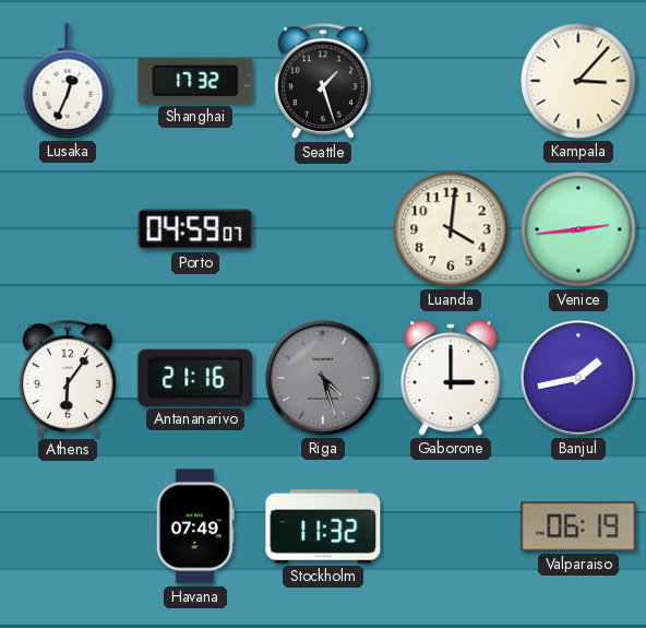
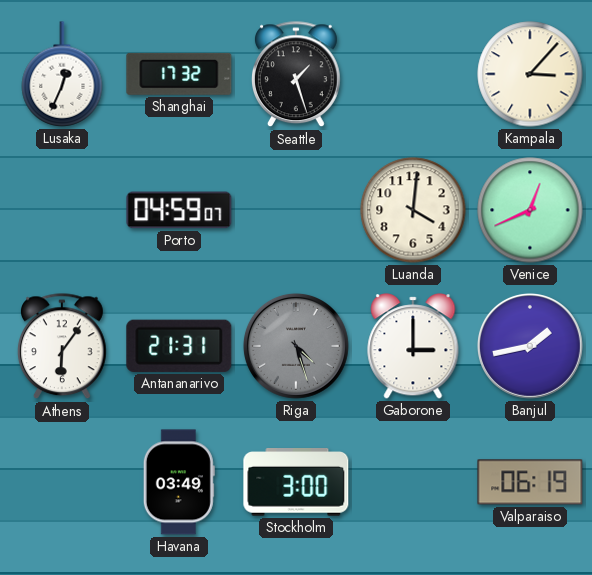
Venice: 2:44 -> 12:41
Antananarivo: 21:16 -> 21:31
Havana: 07:49 -> 03:49
Stockholm: 11:32 -> 3:00
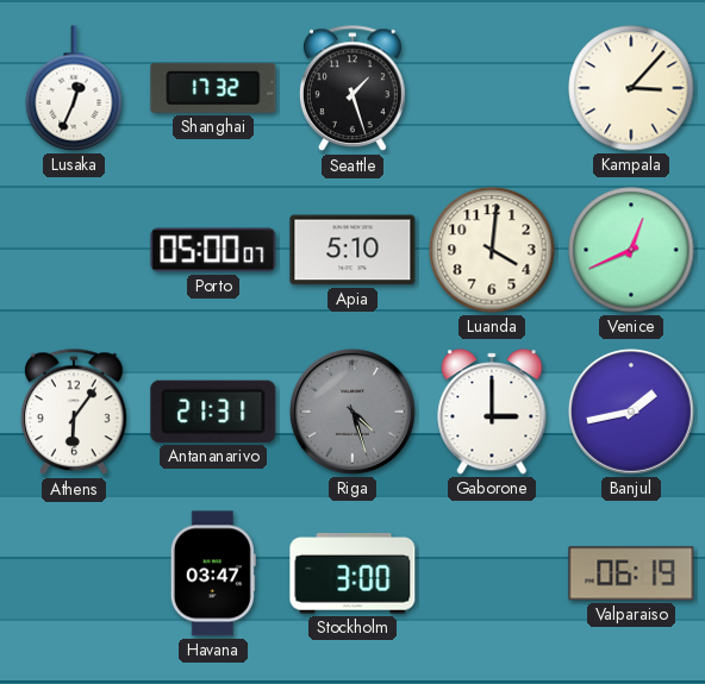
Porto: 04:59 -> 05:00
Apia: none -> 5:10
Havana: 03:49 -> 03:47
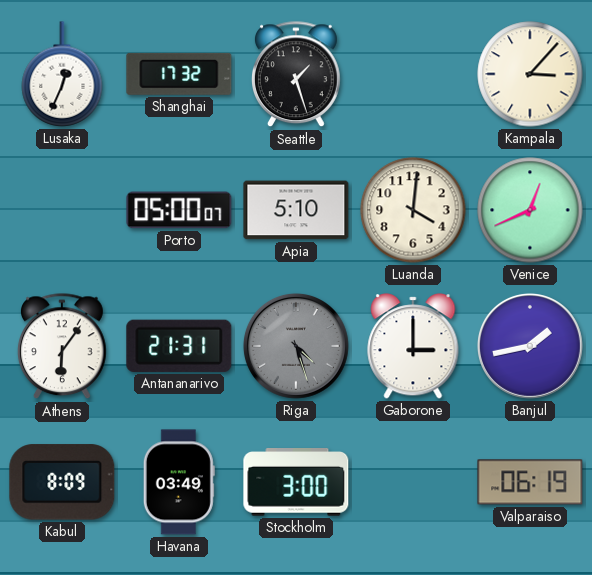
Kabul: none -> 8:09
Havana: 03:47 -> 03:49
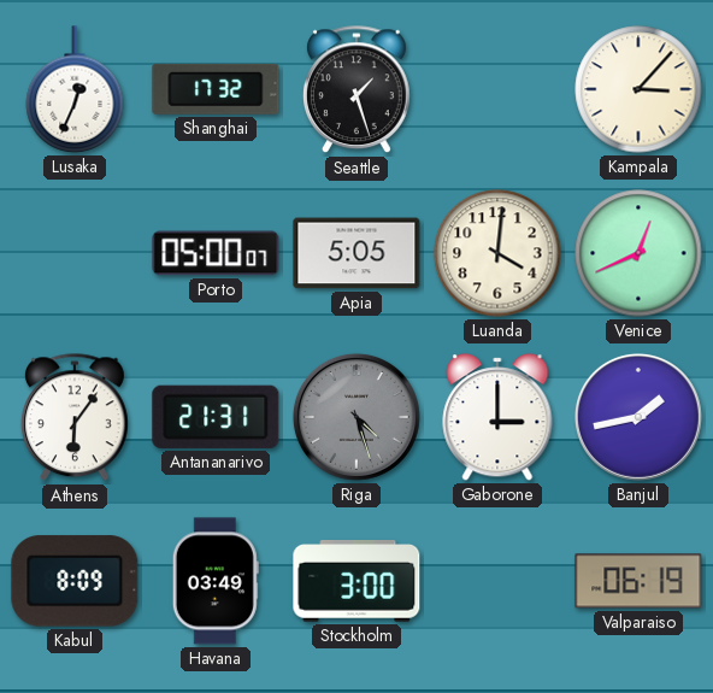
Apia: 5:10 -> 5:05
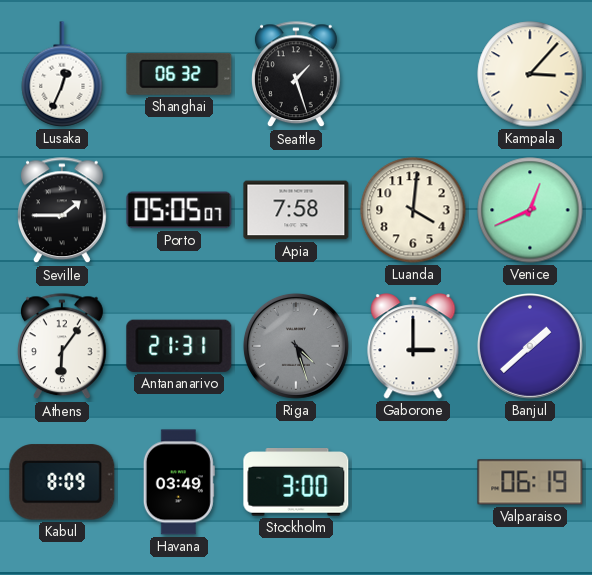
Shanghai: 17:32 -> 06:32
Seville: none -> 1:45
Porto: 05:00 -> 05:05
Apia: 5:05 -> 7:58
Banjul: 1:43 -> 1:38
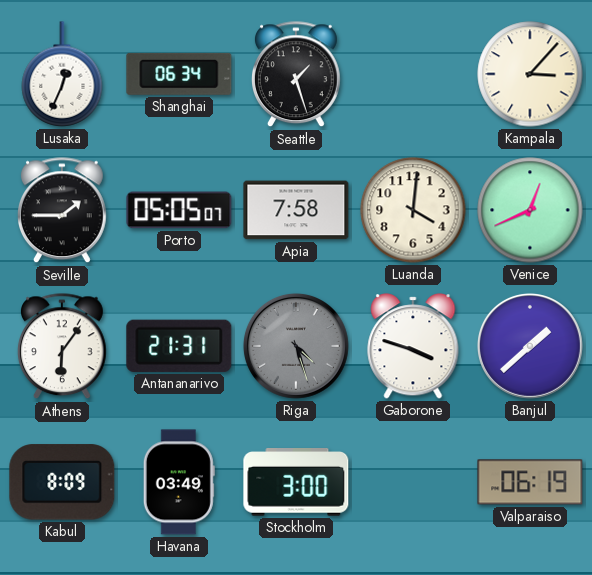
Shanghai: 06:32 -> 06:34
Gaborone: 3:00 -> 3:48
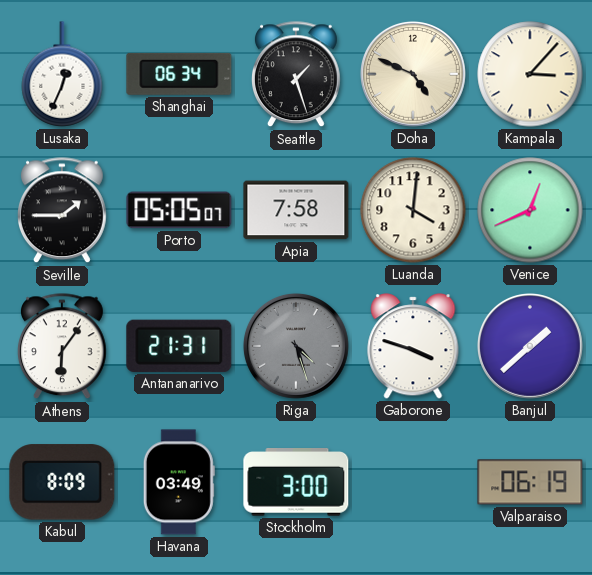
Doha: none -> 4:49
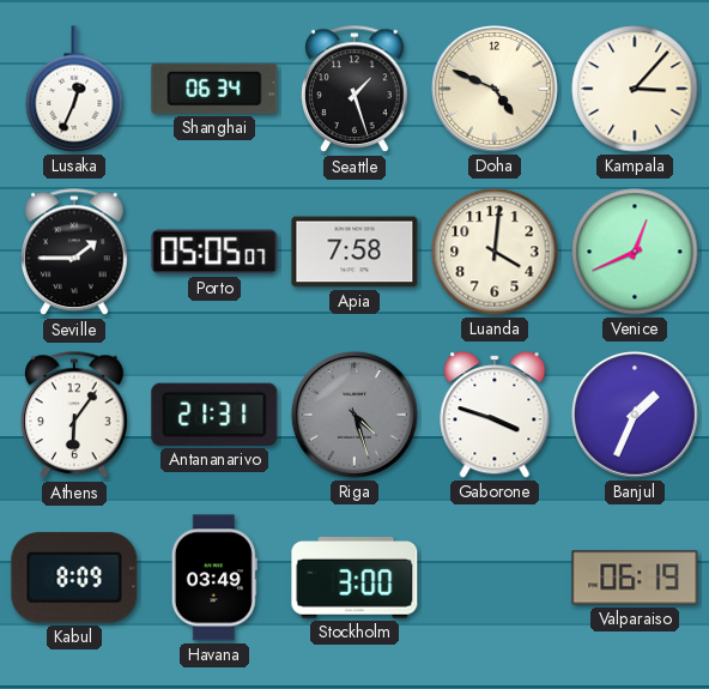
Banjul: 1:38 -> 1:34
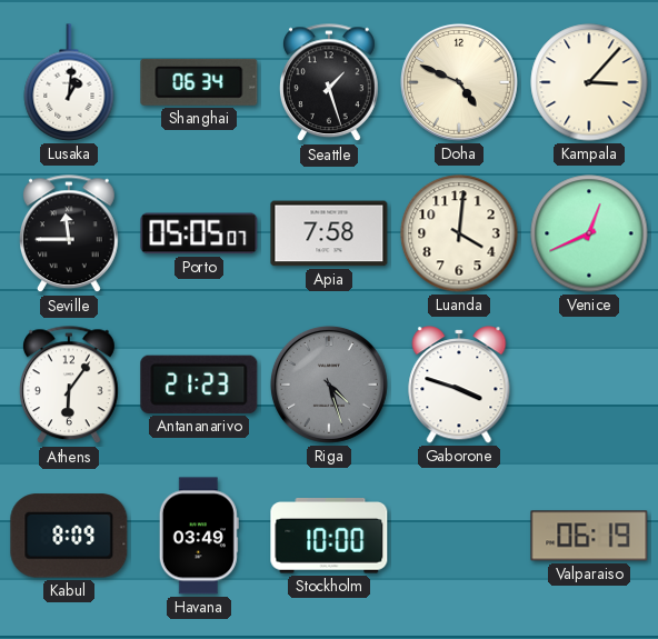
Lusaka: 12:34 -> 1:01
Seville: 1:45 -> 11:45
Antananarivo: 21:31 -> 21:23
Banjul: 1:34 -> none
Stockholm: 3:00 -> 10:00
